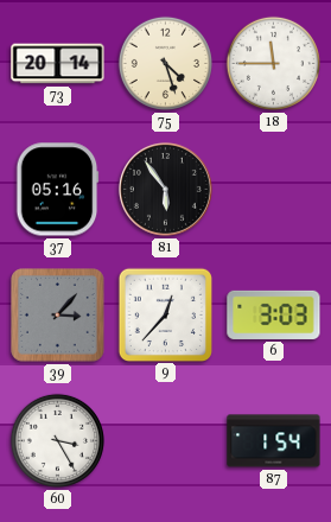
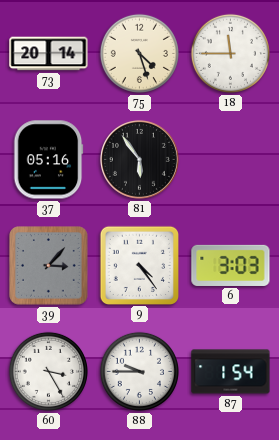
9: 12:37 -> 4:24
88: none -> 9:45
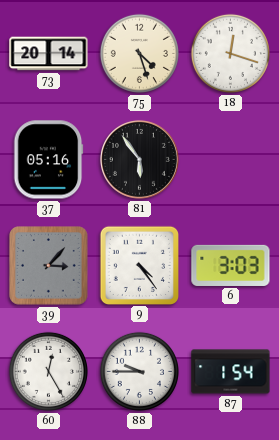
18: 11:45 -> 12:18
60: 3:25 -> 12:25
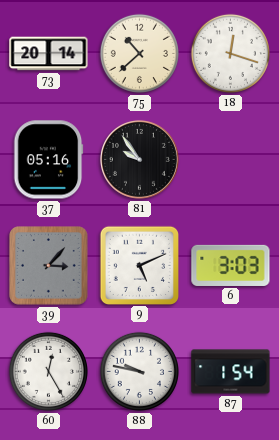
75: 4:27 -> 10:38
81: 5:54 -> 9:54
9: 4:24 -> 5:11
88: 9:45 -> 9:47
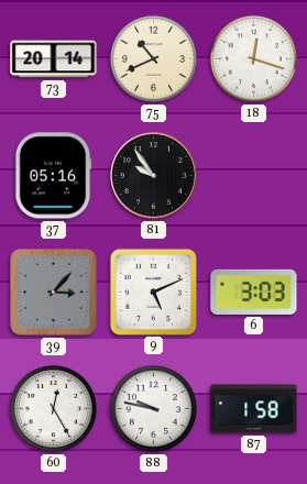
75: 10:38 -> 10:41
87: 1:54 -> 1:58
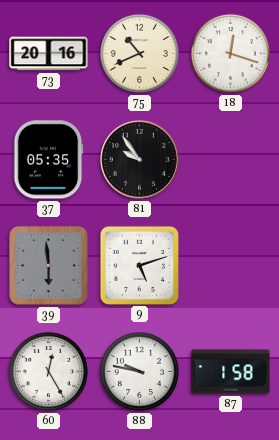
73: 20:14 -> 20:16
37: 05:16 -> 05:35
39: 3:07 -> 5:59
9: 5:11 -> 5:12
6: 3:03 -> none
